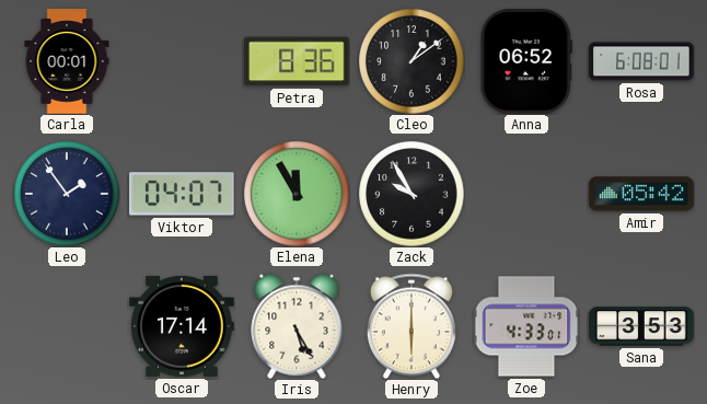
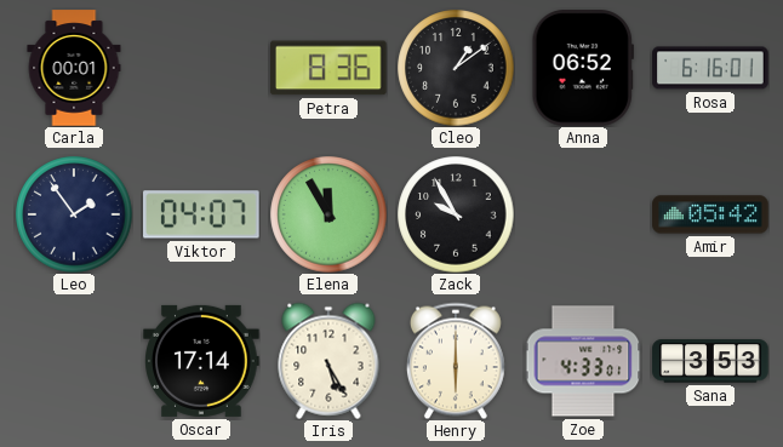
Rosa: 6:08 -> 6:16
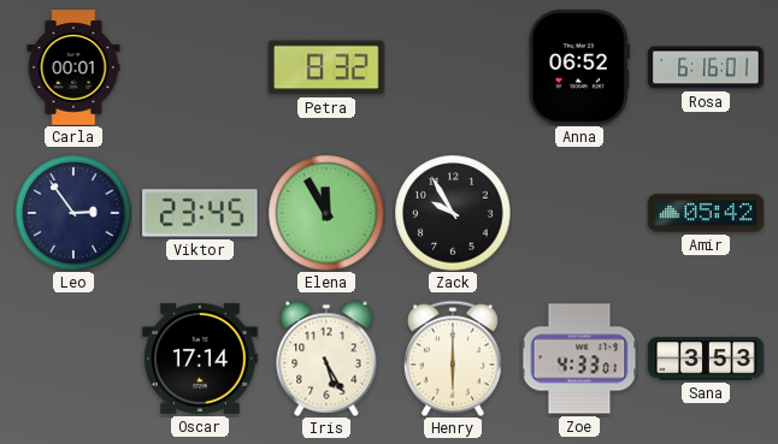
Petra: 8:36 -> 8:32
Cleo: 1:09 -> none
Leo: 1:54 -> 2:54
Viktor: 04:07 -> 23:45
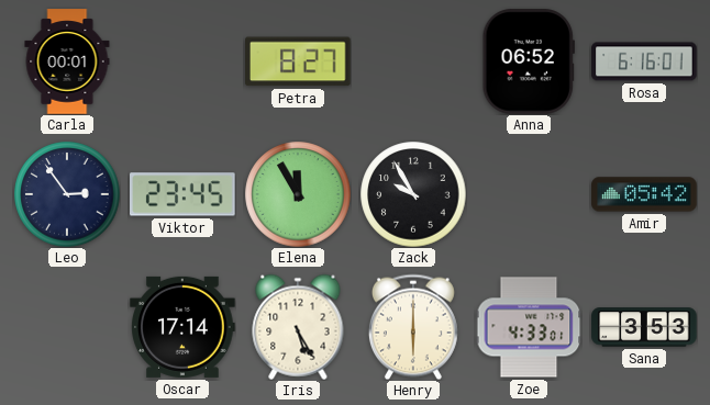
Petra: 8:32 -> 8:27
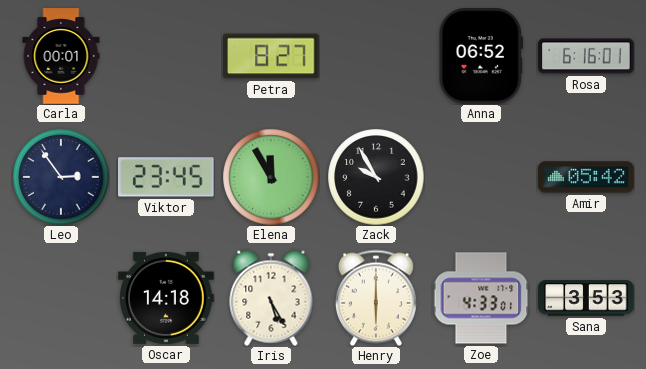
Oscar: 17:14 -> 14:18
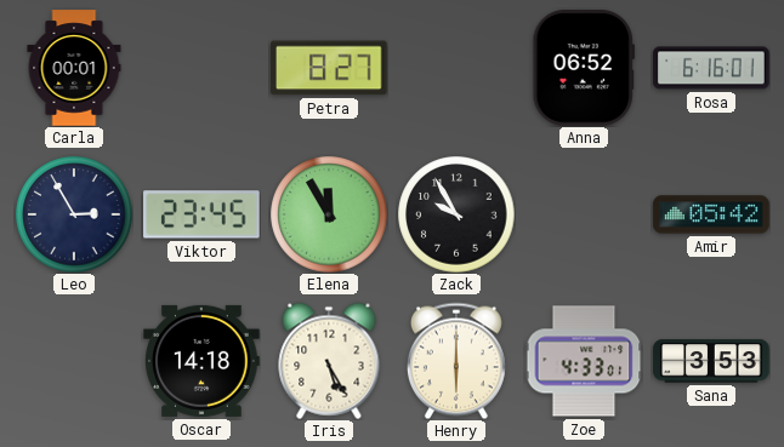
Leo: 2:54 -> 2:55
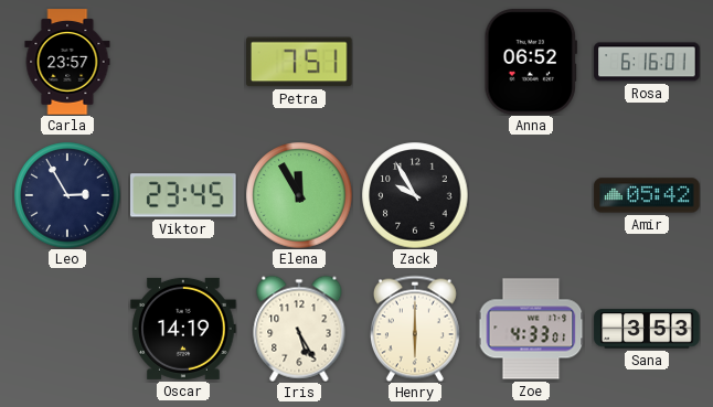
Carla: 00:01 -> 23:57
Petra: 8:27 -> 7:51
Oscar: 14:18 -> 14:19
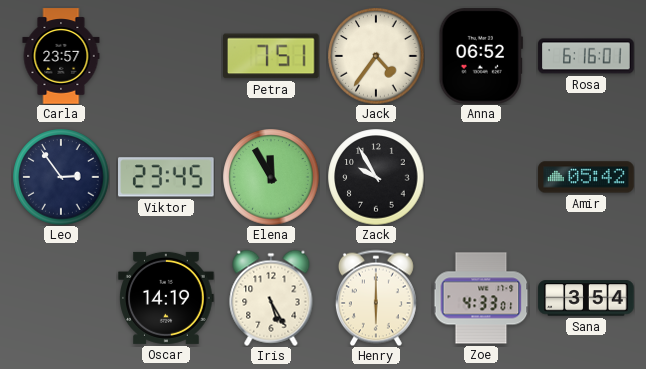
Jack: none -> 4:36
Leo: 2:55 -> 2:54
Sana: 3:53 -> 3:54
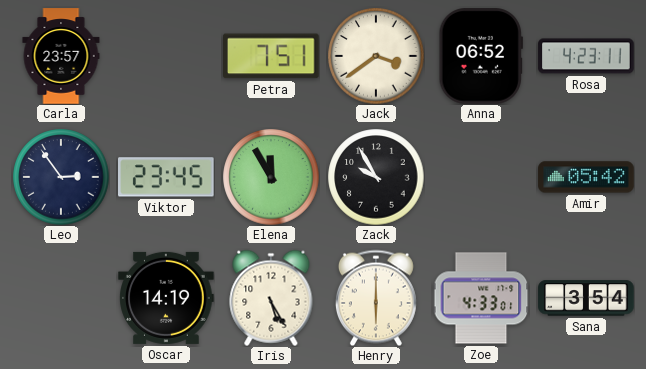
Jack: 4:36 -> 3:39
Rosa: 6:16 -> 4:23
